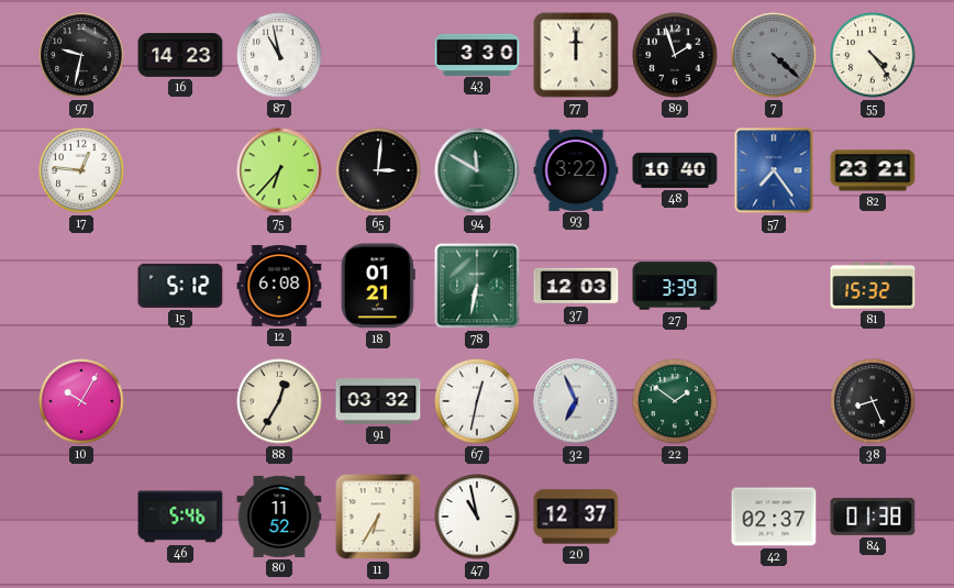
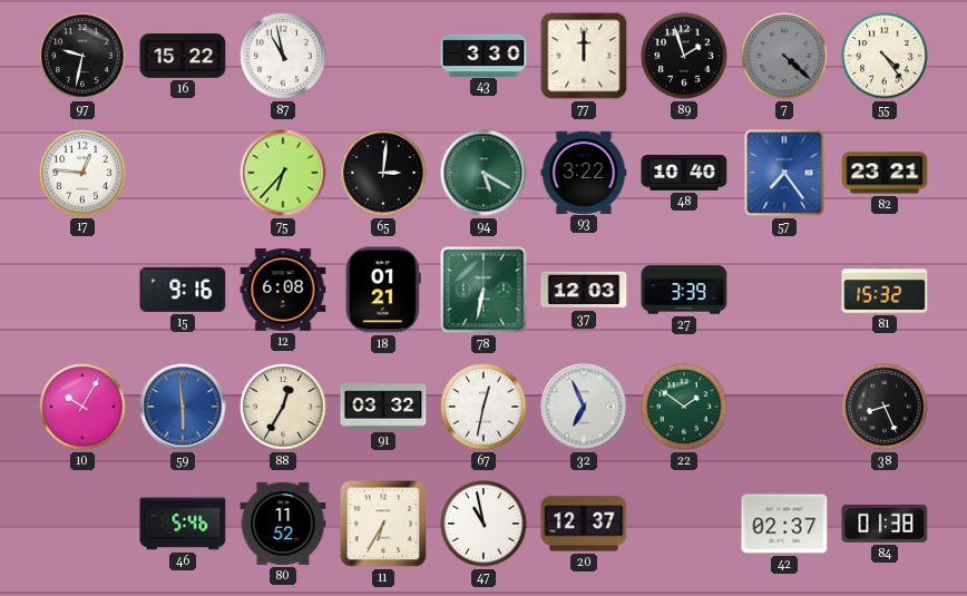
16: 14:23 -> 15:22
94: 11:50 -> 5:20
15: 5:12 -> 9:16
59: none -> 5:59
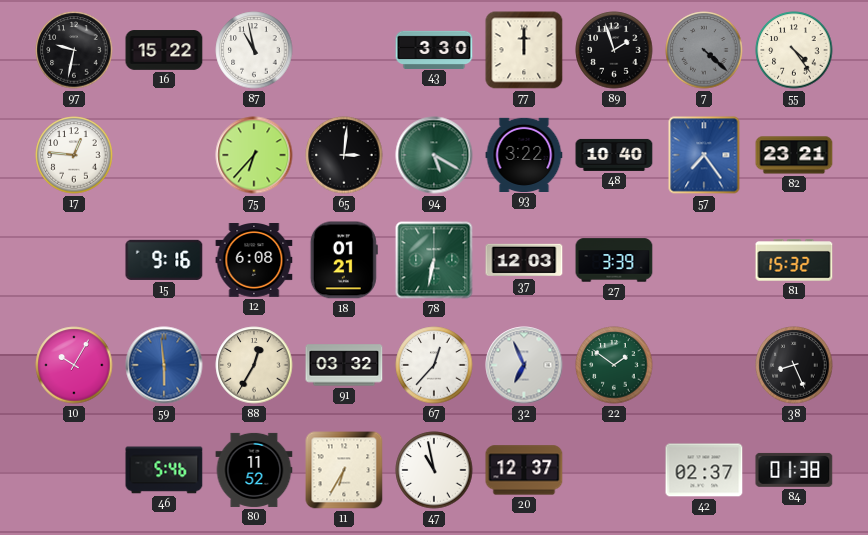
67: 12:32 -> 12:37
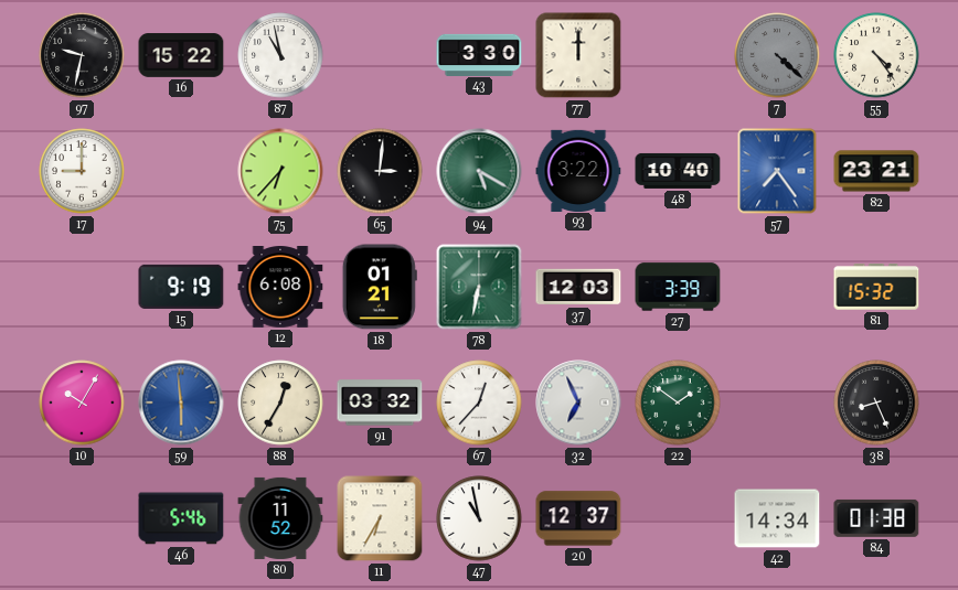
89: 1:57 -> none
17: 12:46 -> 9:00
15: 9:16 -> 9:19
42: 02:37 -> 14:34
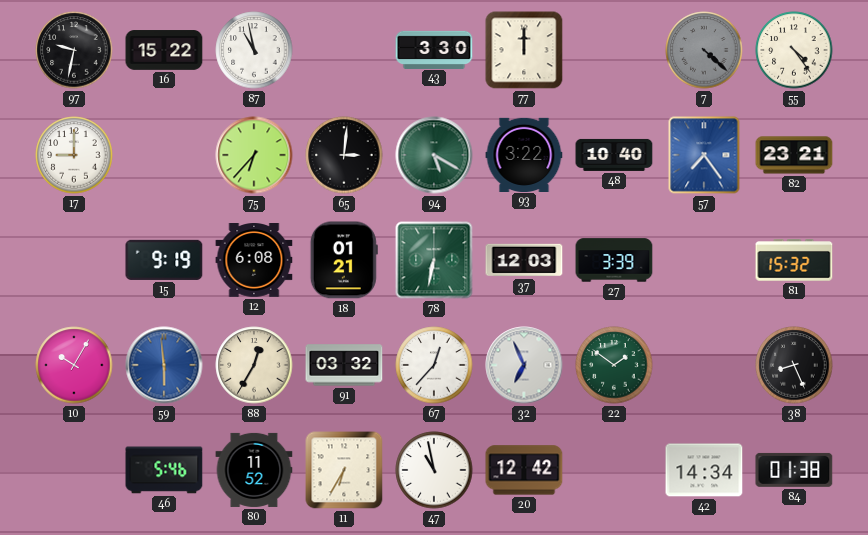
20: 12:37 -> 12:42
